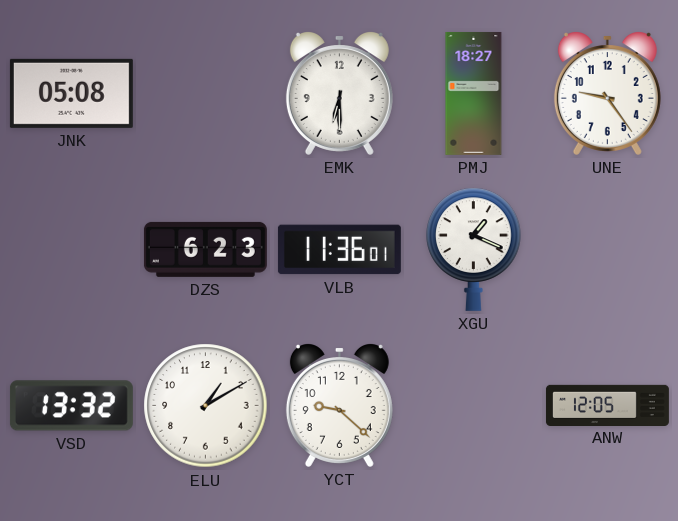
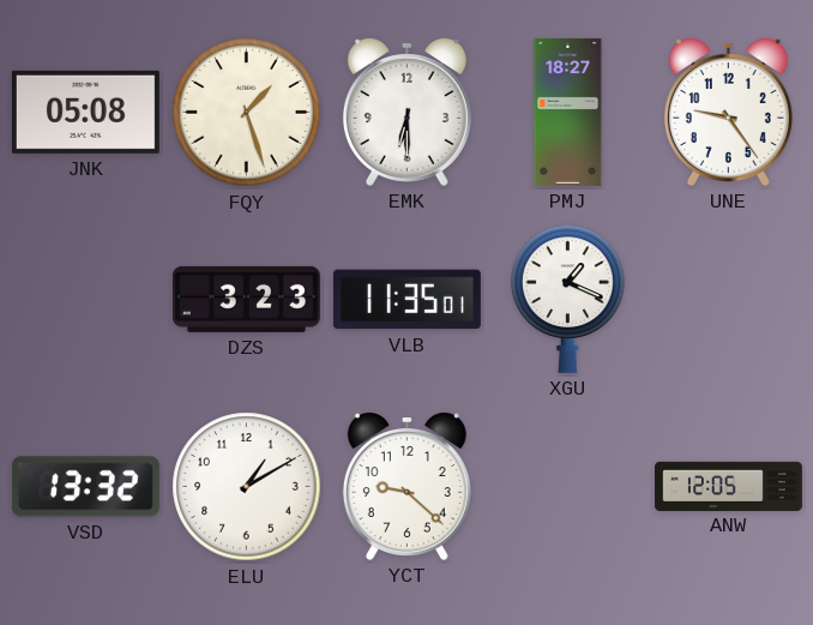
FQY: none -> 1:27
DZS: 6:23 -> 3:23
VLB: 11:36 -> 11:35
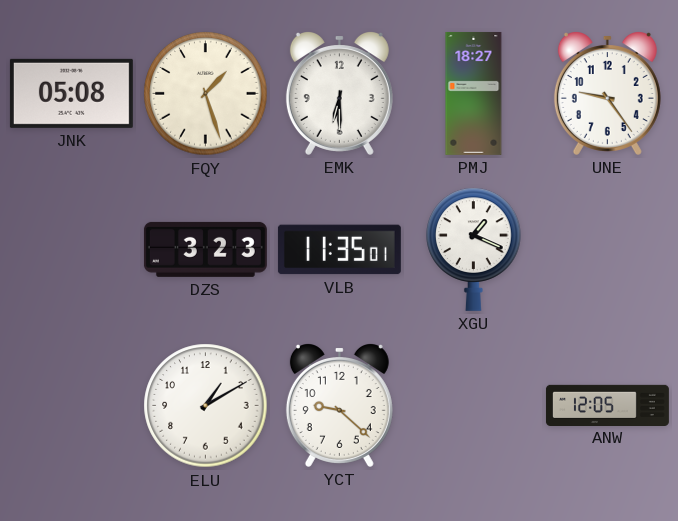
VSD: 13:32 -> none
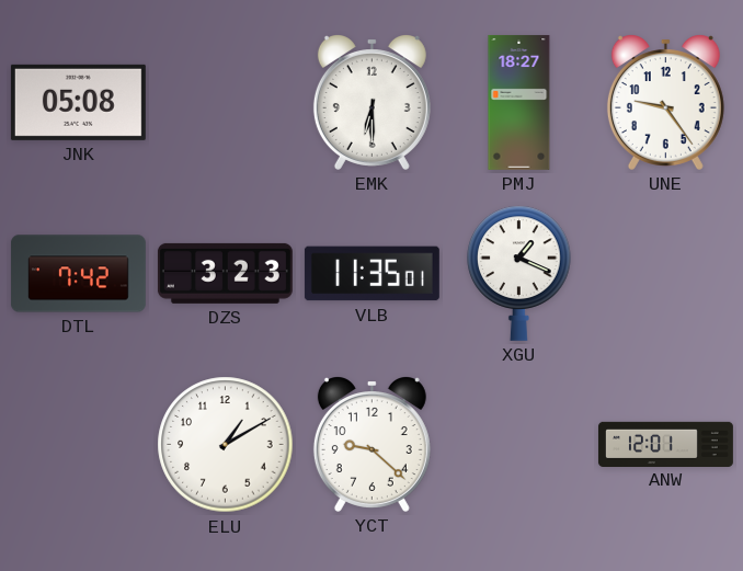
FQY: 1:27 -> none
DTL: none -> 7:42
ANW: 12:05 -> 12:01
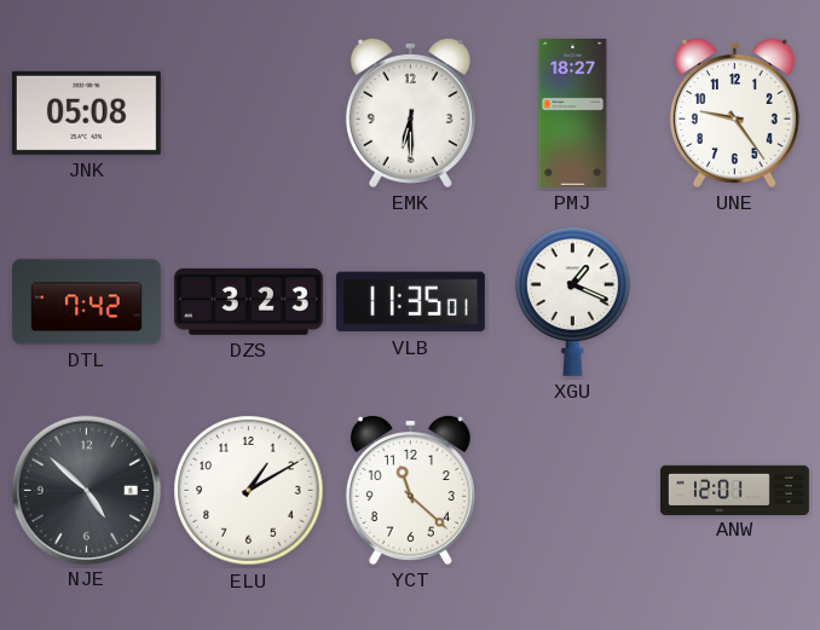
NJE: none -> 4:52
YCT: 9:22 -> 11:22
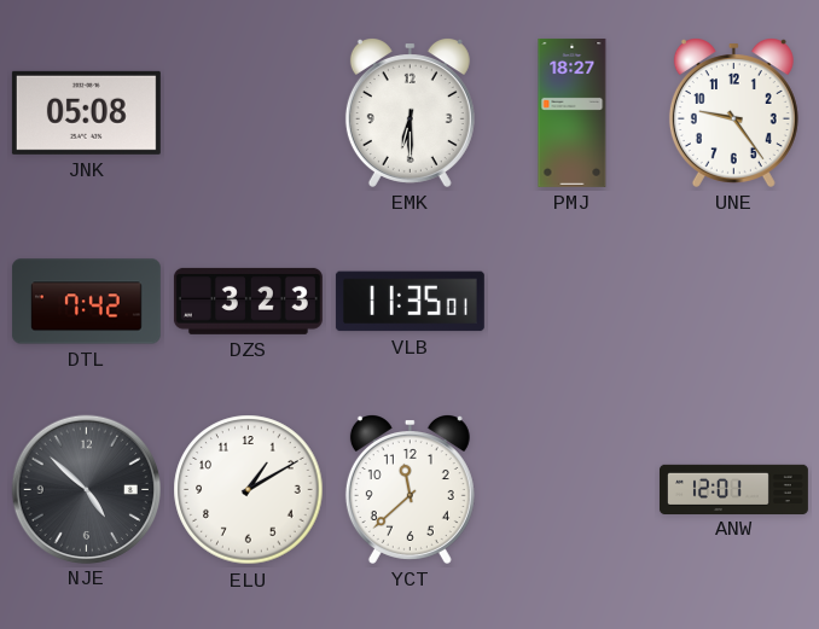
XGU: 1:19 -> none
YCT: 11:22 -> 11:38
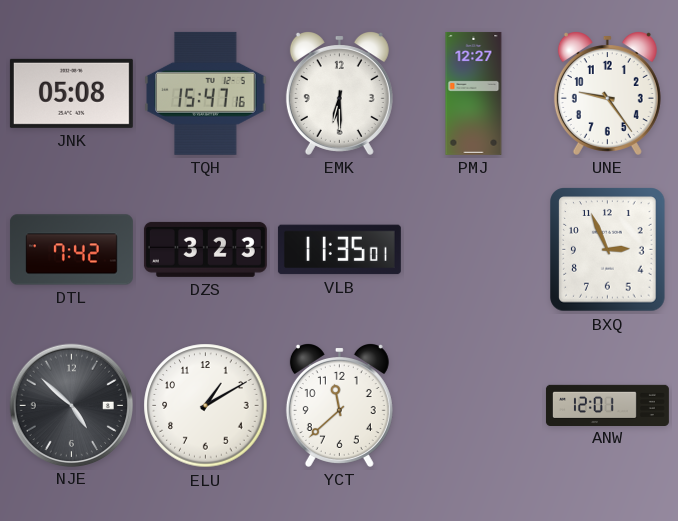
TQH: none -> 15:47
PMJ: 18:27 -> 12:27
BXQ: none -> 2:56
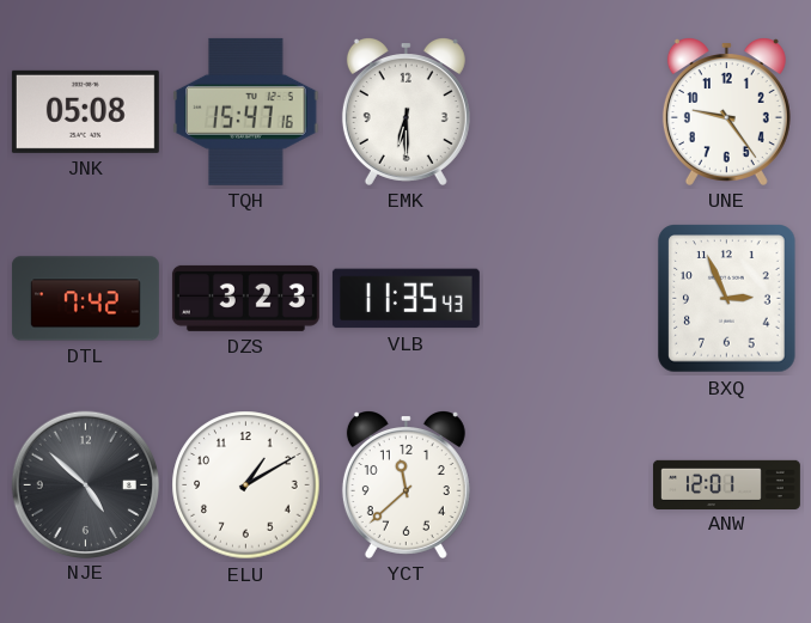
PMJ: 12:27 -> none
VLB: 11:35:01 -> 11:35:43
